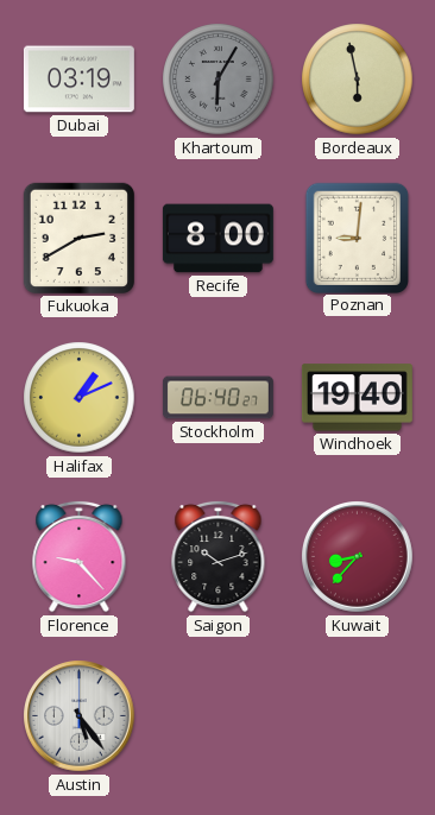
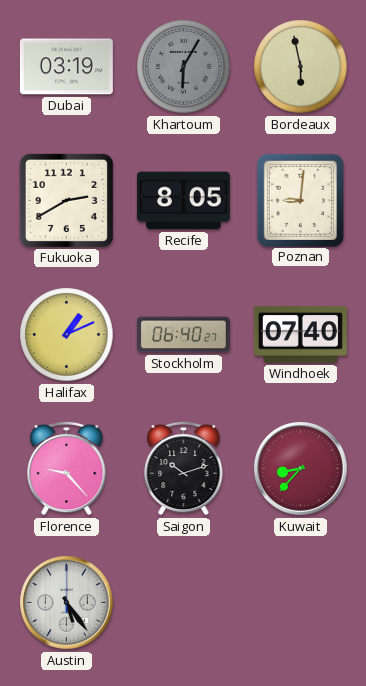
Recife: 8:00 -> 8:05
Windhoek: 19:40 -> 07:40
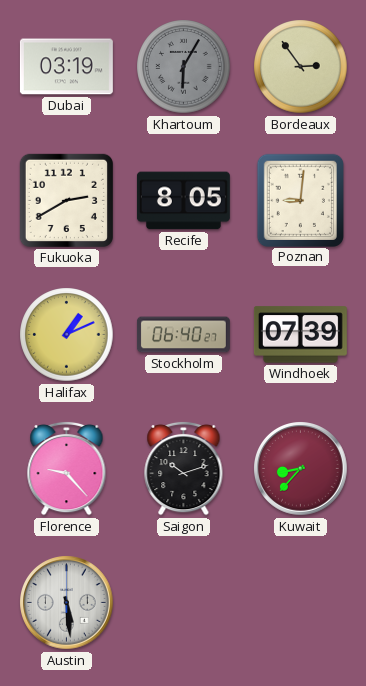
Bordeaux: 5:58 -> 2:54
Windhoek: 07:40 -> 07:39
Austin: 5:24 -> 5:29
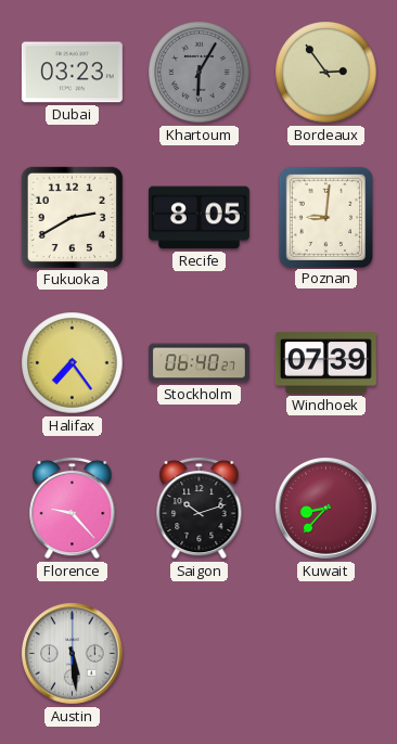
Dubai: 03:19 -> 03:23
Halifax: 1:11 -> 7:24
